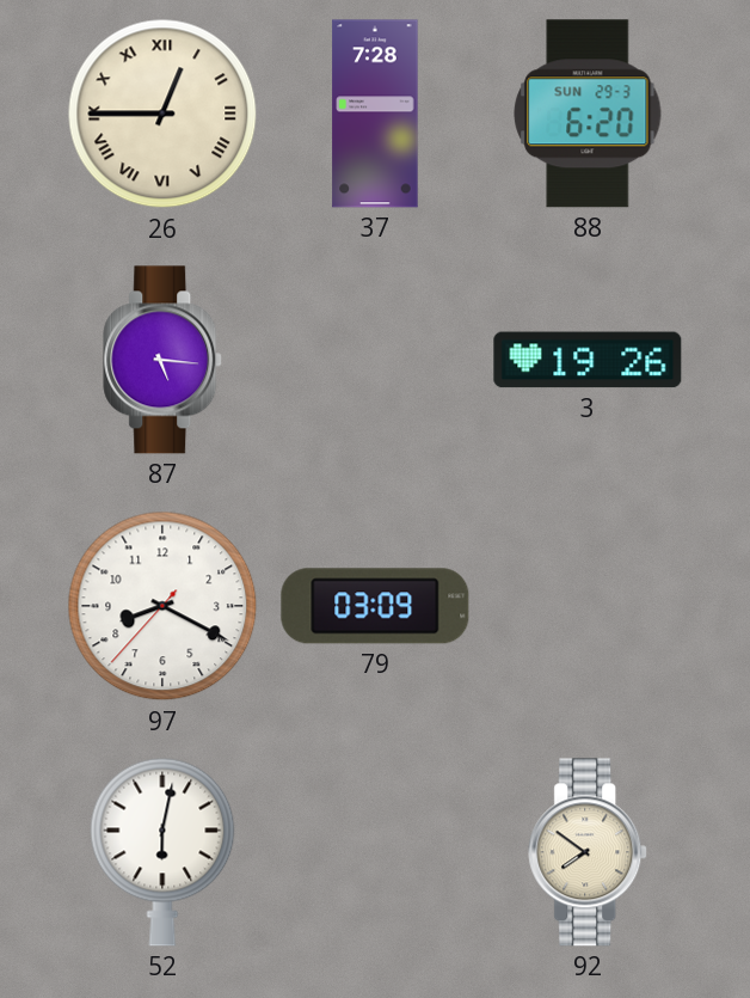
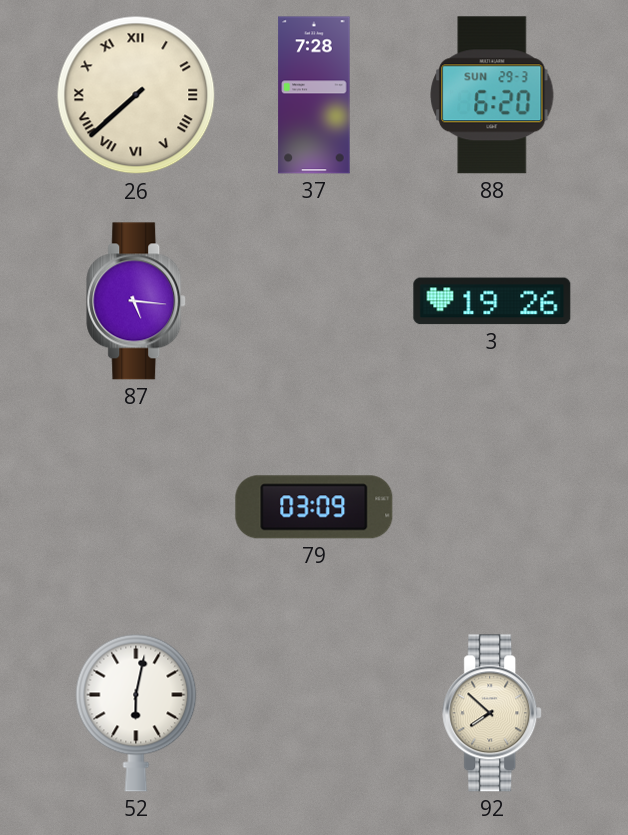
26: 12:45 -> 7:38
97: 8:19 -> none
92: 7:51 -> 7:52
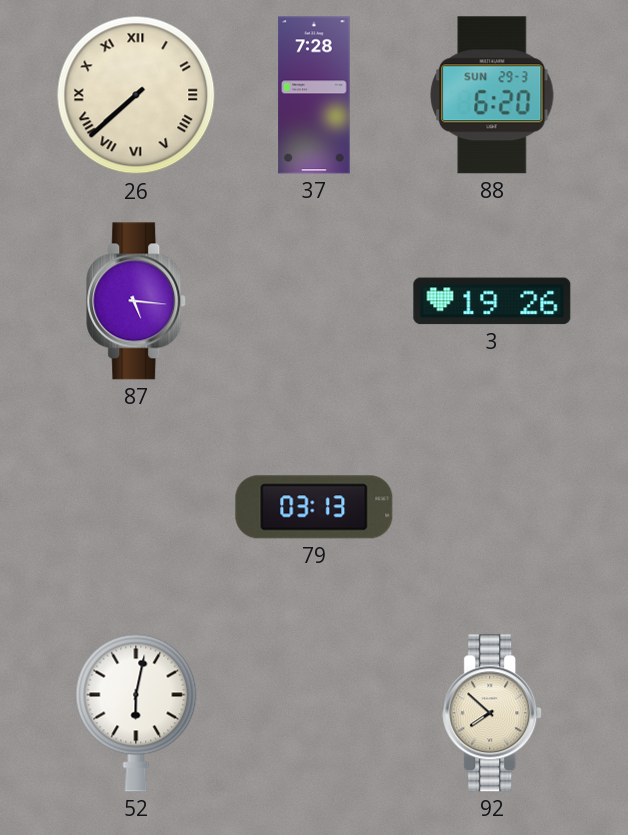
79: 03:09 -> 03:13
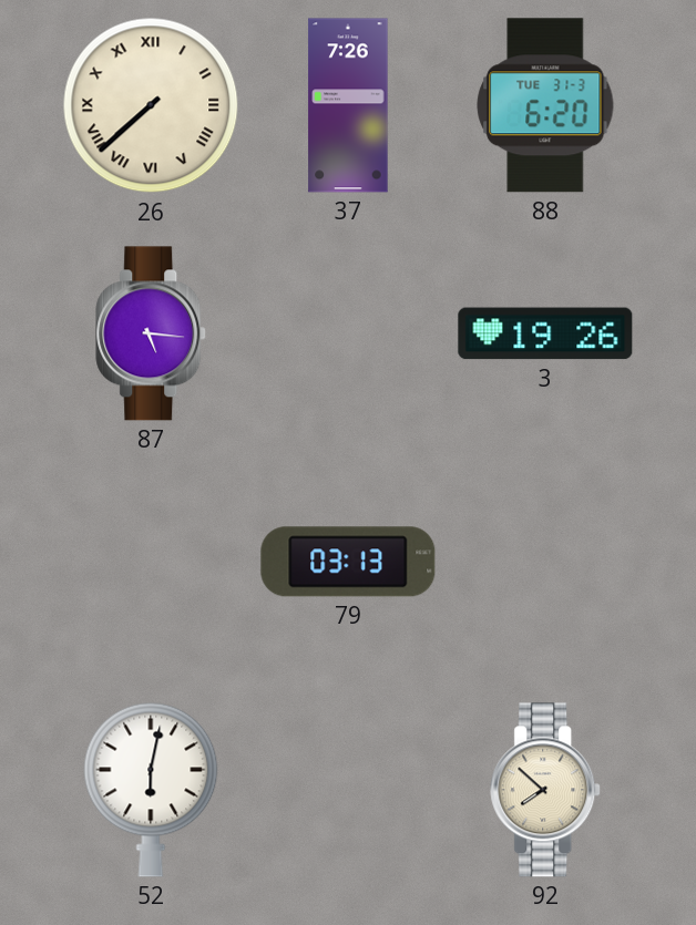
37: 7:28 -> 7:26
88 date: SUN 29-3 -> TUE 31-3
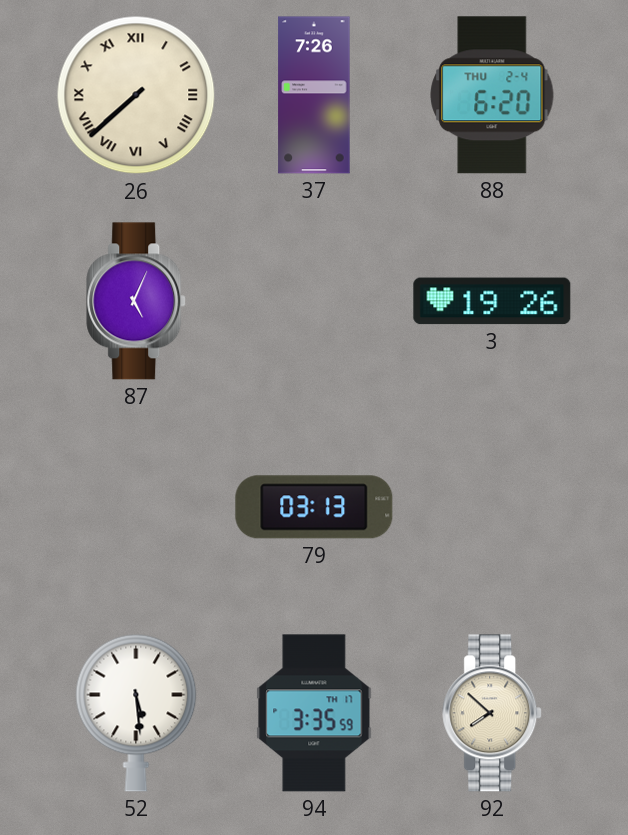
88 date: TUE 31-3 -> THU 2-4
87: 5:16 -> 5:04
52: 6:02 -> 5:29
94: none -> 3:35
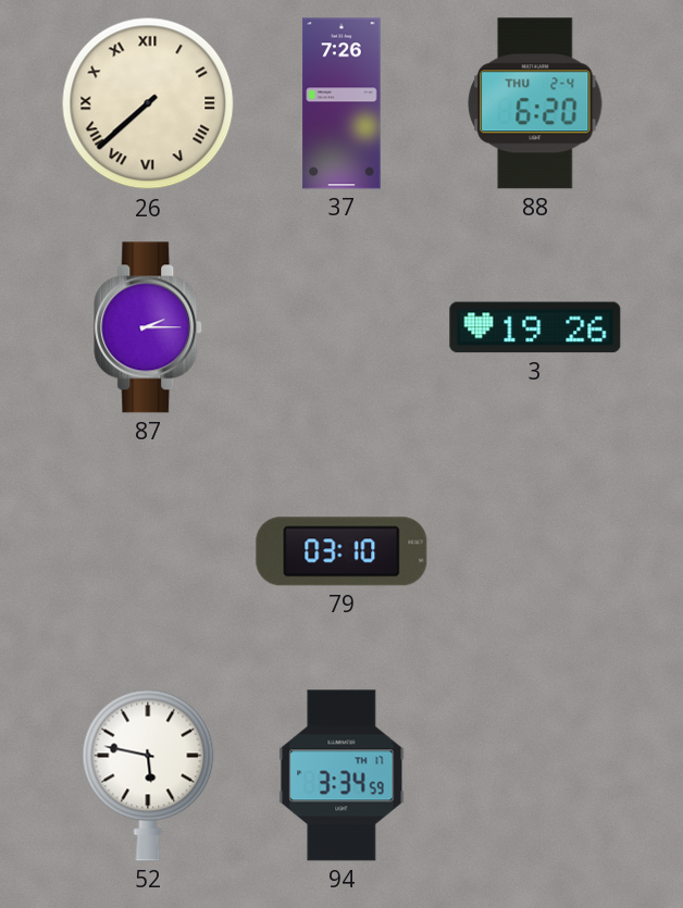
87: 5:04 -> 2:15
79: 03:13 -> 03:10
52: 5:29 -> 5:47
94: 3:35 -> 3:34
92: 7:52 -> none
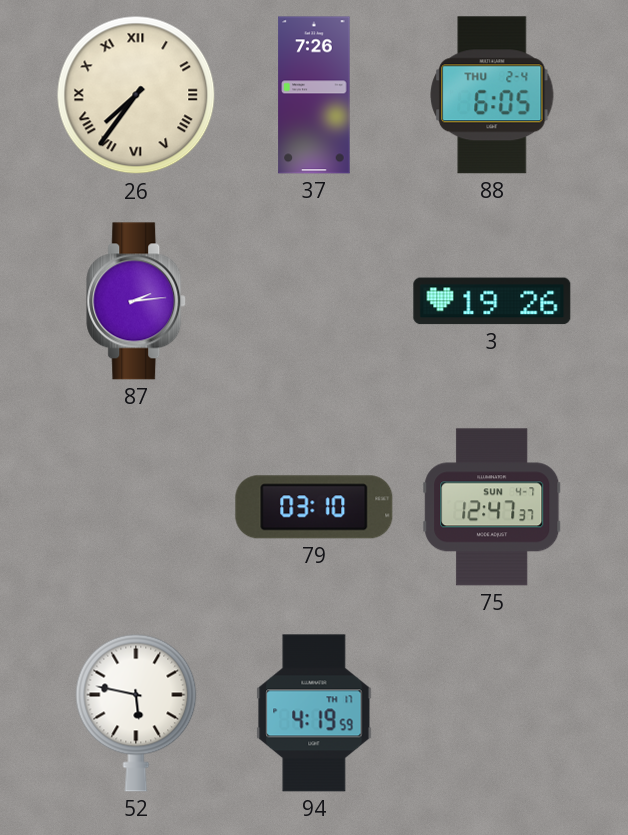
26: 7:38 -> 7:36
88: 6:20 -> 6:05
87: 2:15 -> 2:14
75: none -> 12:47
94: 3:34 -> 4:19
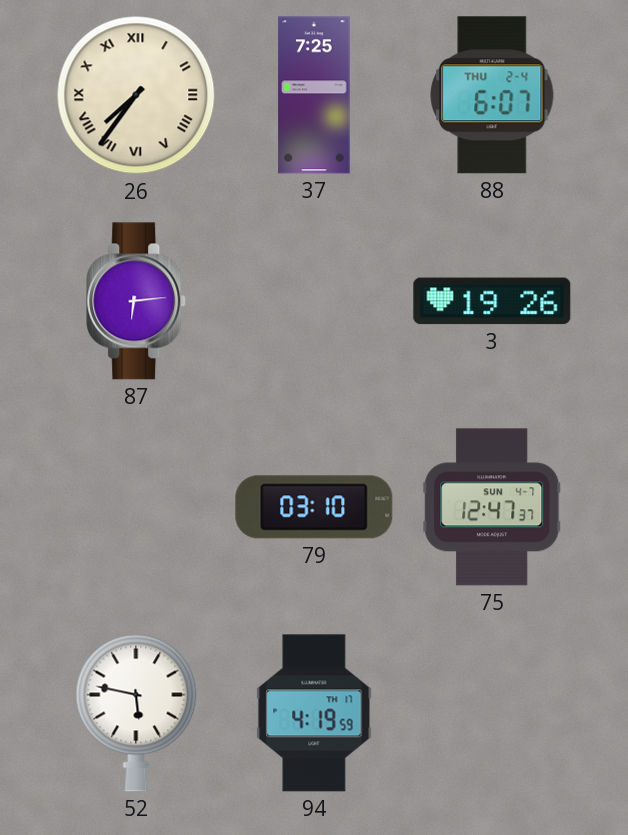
37: 7:26 -> 7:25
88: 6:05 -> 6:07
87: 2:14 -> 6:14
